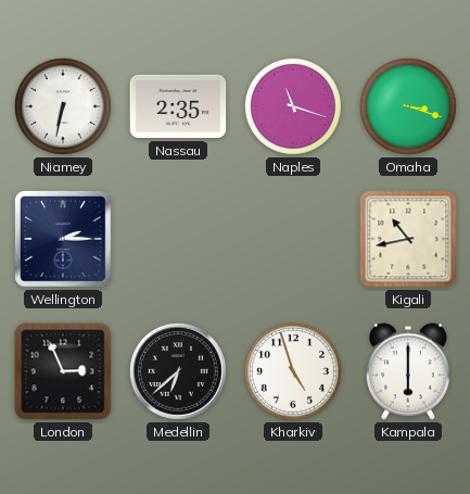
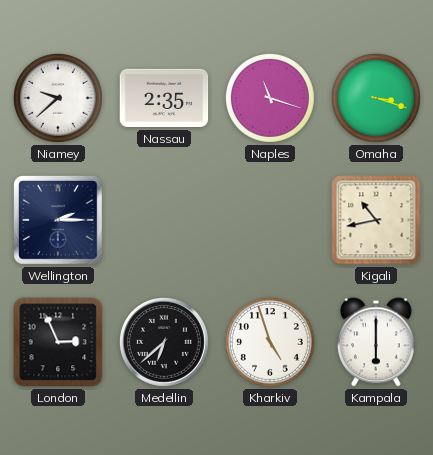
Niamey: 6:32 -> 9:38
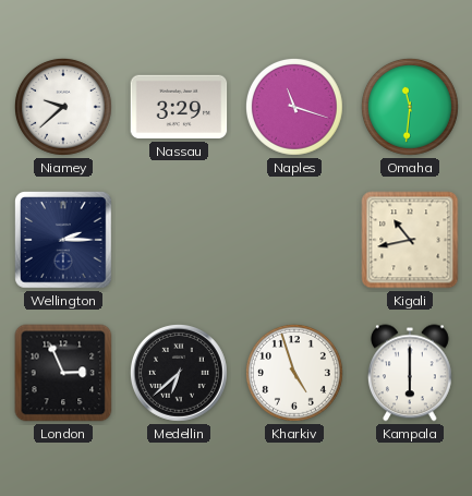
Nassau: 2:35 -> 3:29
Omaha: 3:18 -> 11:31
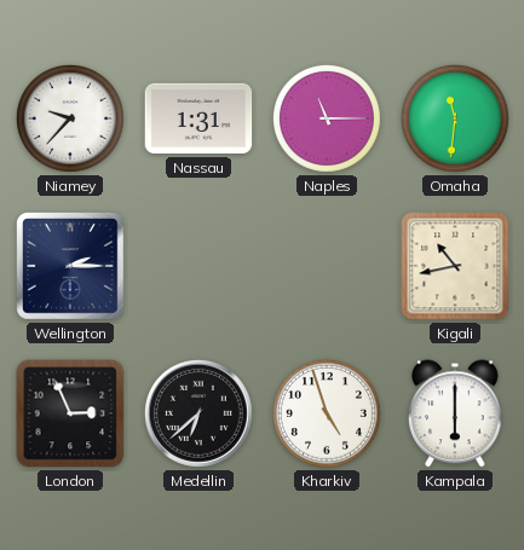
Niamey: 9:38 -> 9:37
Nassau: 3:29 -> 1:31
Naples: 11:18 -> 11:15
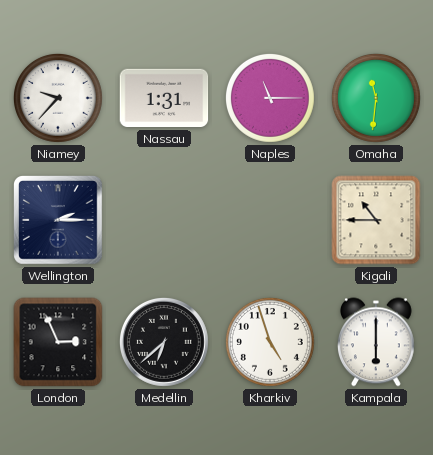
Kigali: 10:43 -> 10:45
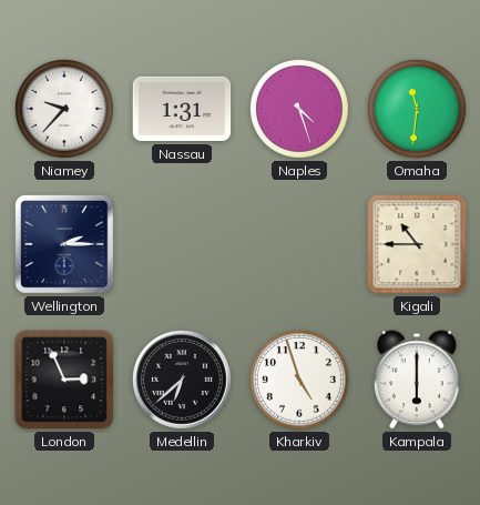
Naples: 11:15 -> 4:27
